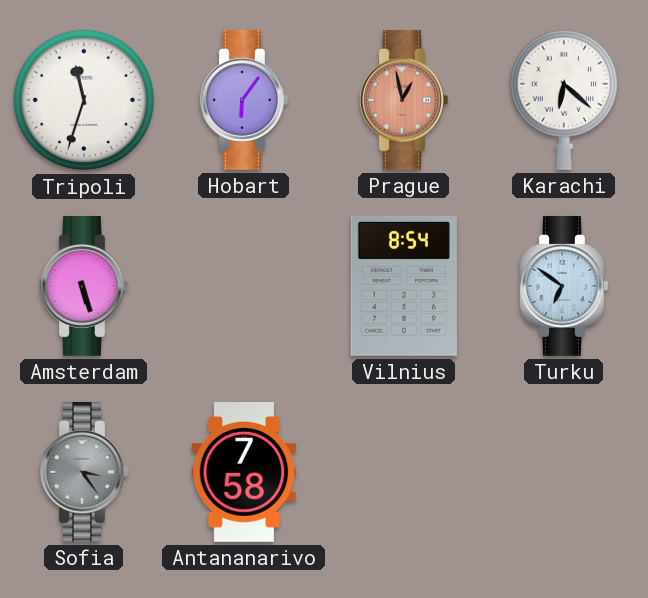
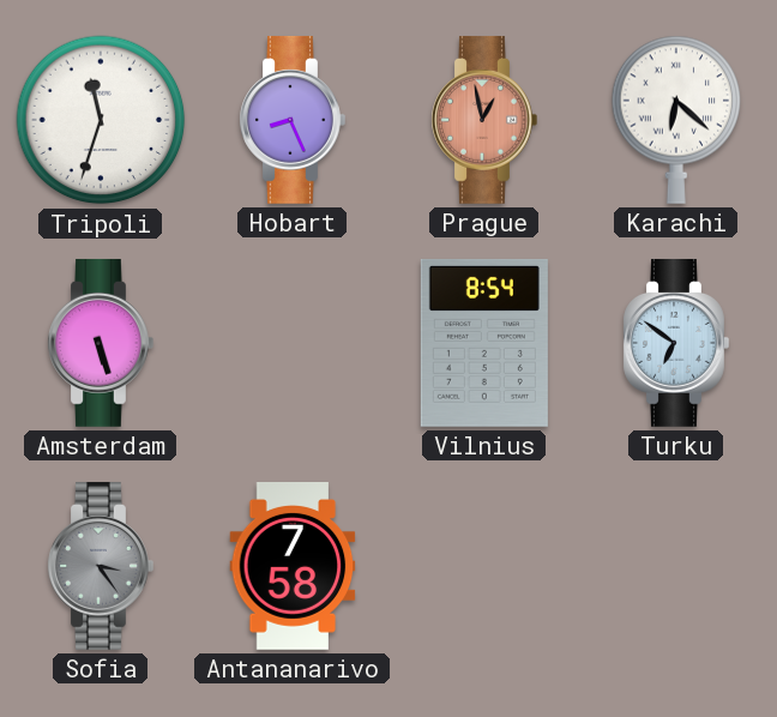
Hobart: 6:06 -> 8:26
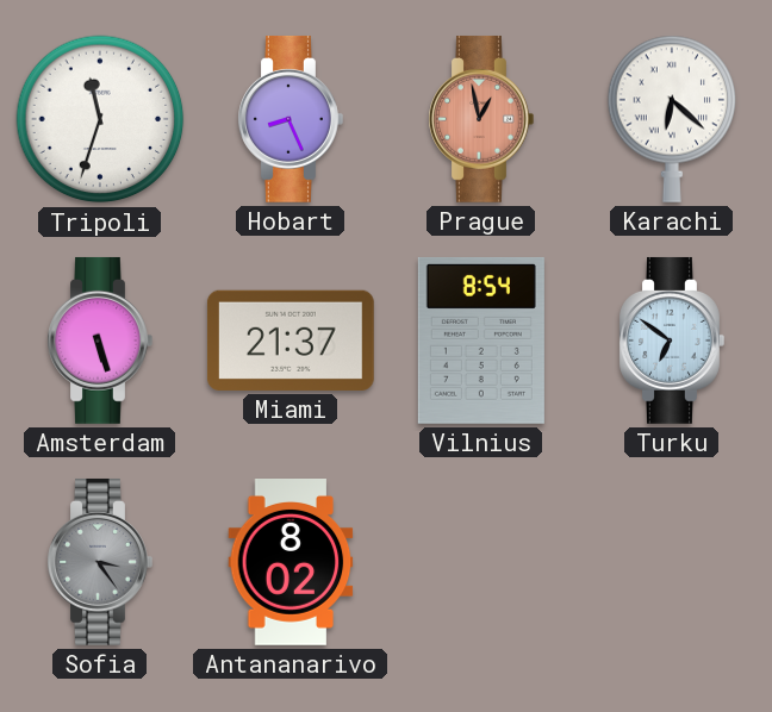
Miami: none -> 21:37
Antananarivo: 7:58 -> 8:02
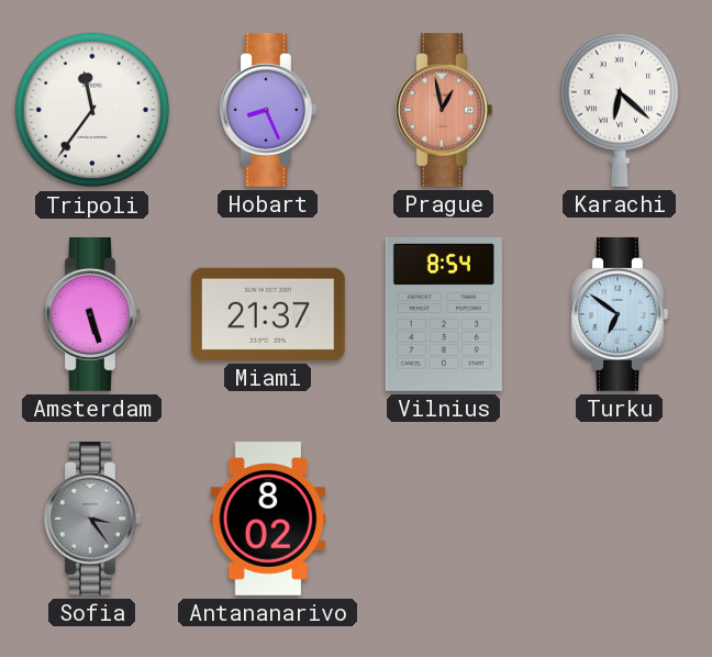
Tripoli: 11:33 -> 11:36
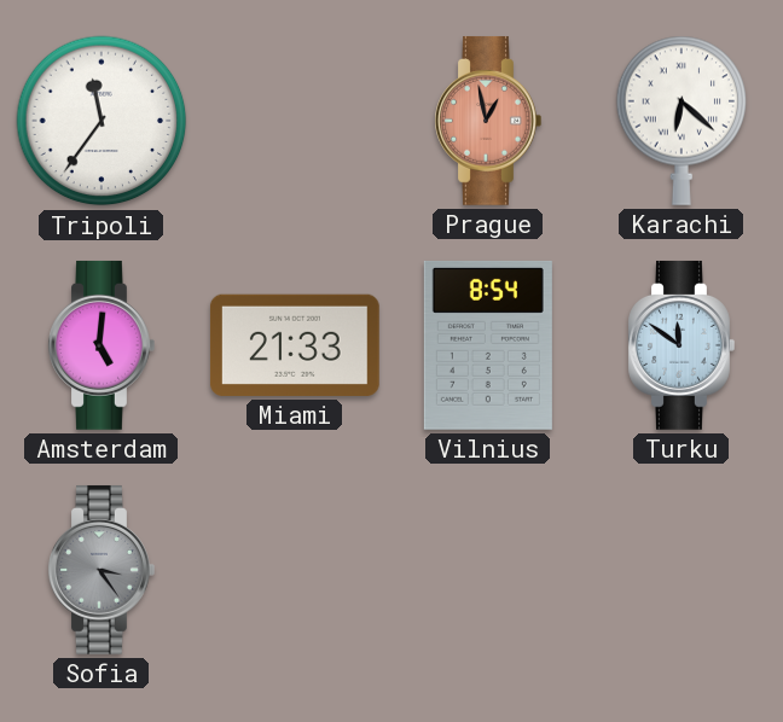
Hobart: 8:26 -> none
Amsterdam: 5:27 -> 5:01
Miami: 21:37 -> 21:33
Turku: 6:51 -> 11:51
Antananarivo: 8:02 -> none
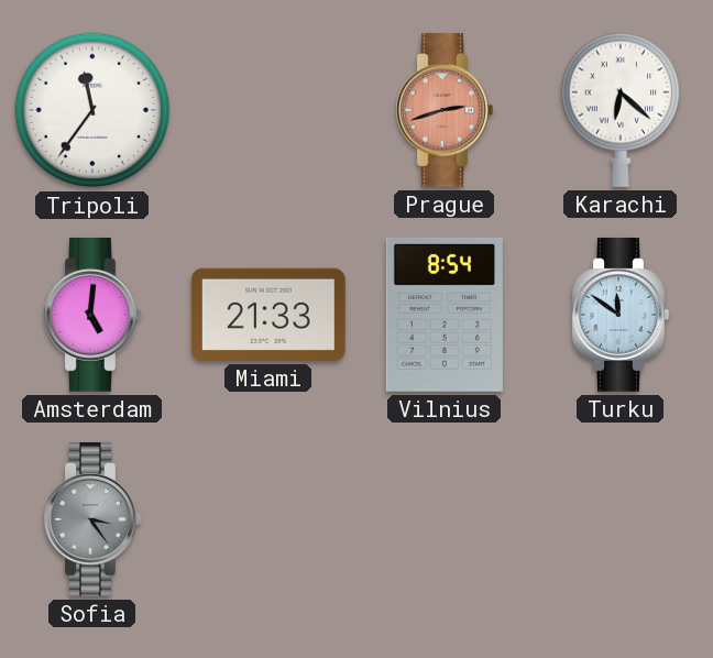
Prague: 12:58 -> 2:42
